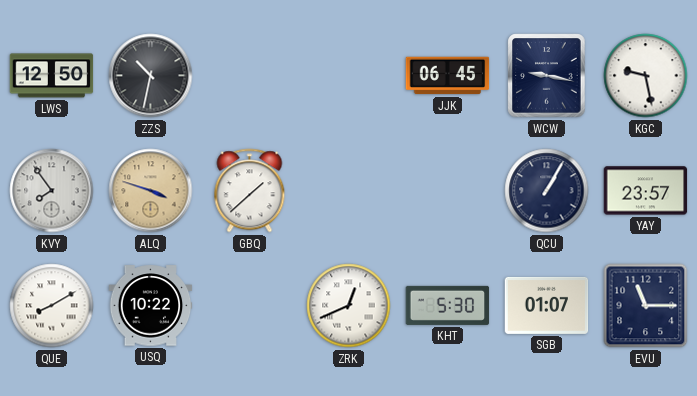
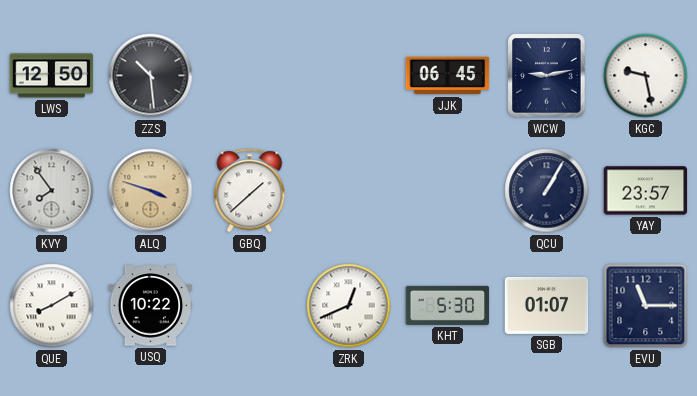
ZZS: 10:32 -> 10:29
WCW: 9:17 -> 9:13
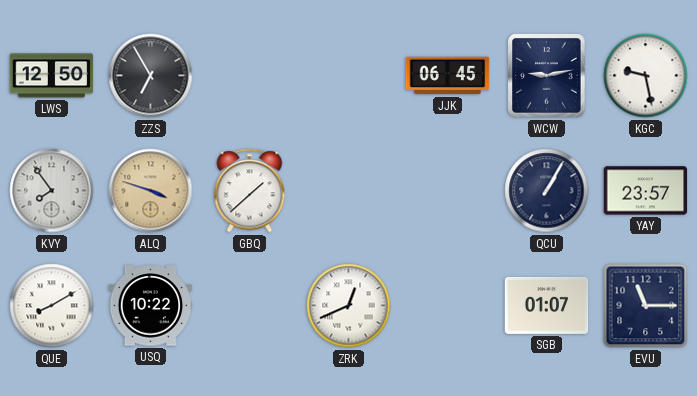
ZZS: 10:29 -> 6:55
KHT: 5:30 -> none
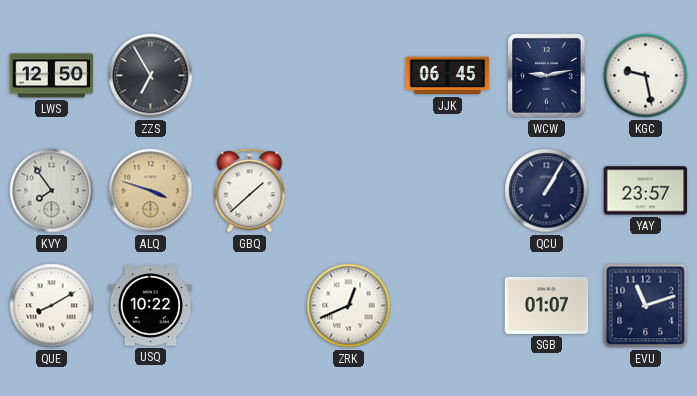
EVU: 11:15 -> 11:12
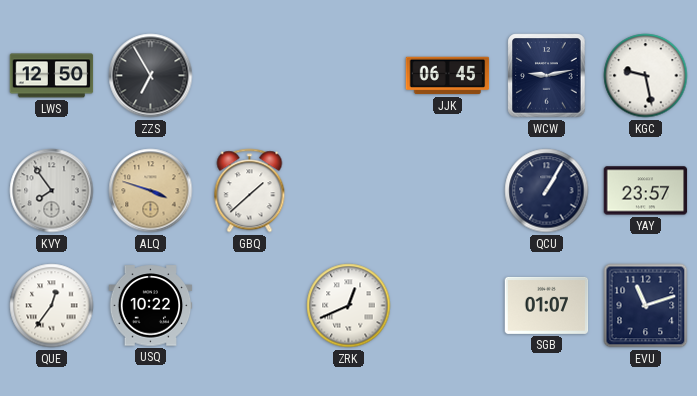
QUE: 8:10 -> 12:36
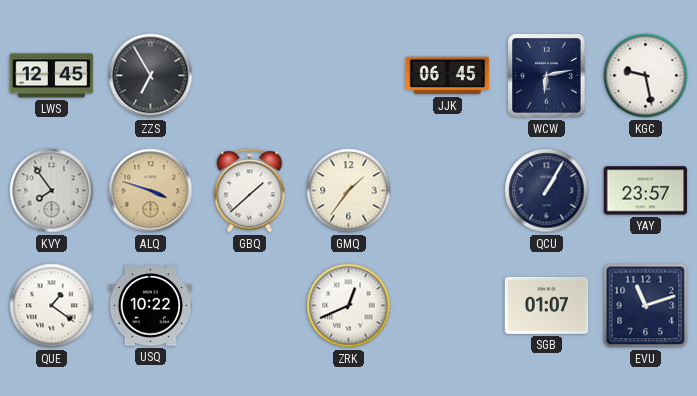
LWS: 12:50 -> 12:45
WCW: 9:13 -> 6:13
GMQ: none -> 1:36
QUE: 12:36 -> 1:21
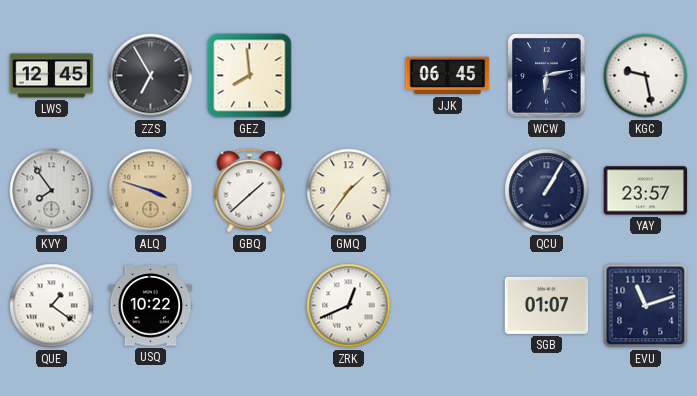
GEZ: none -> 7:59
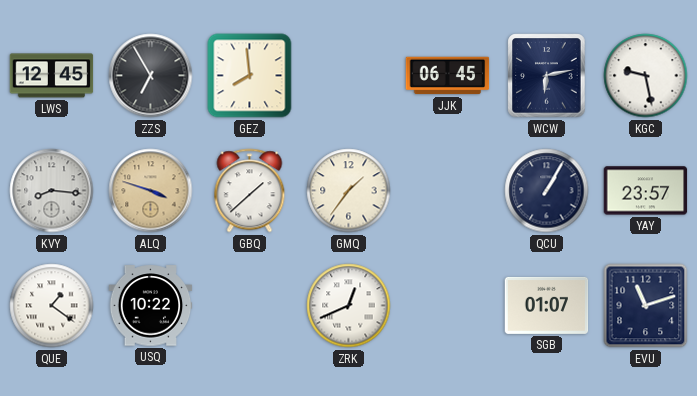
KVY: 7:54 -> 8:16
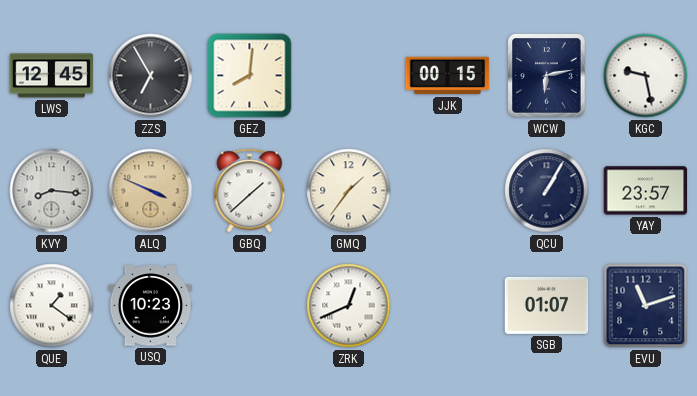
GEZ: 7:59 -> 8:01
JJK: 06:45 -> 00:15
ALQ: 3:48 -> 3:49
USQ: 10:22 -> 10:23
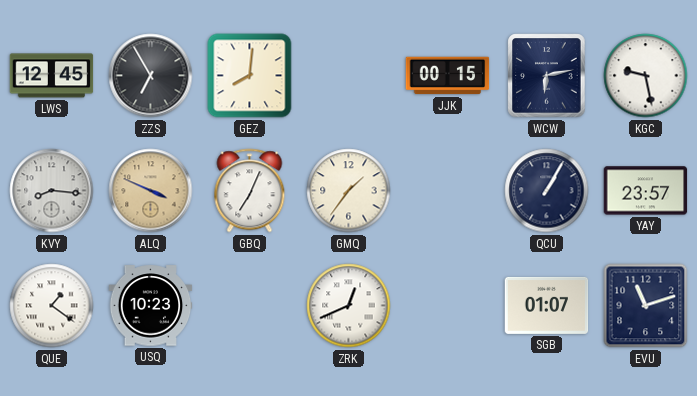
GBQ: 1:38 -> 7:04
